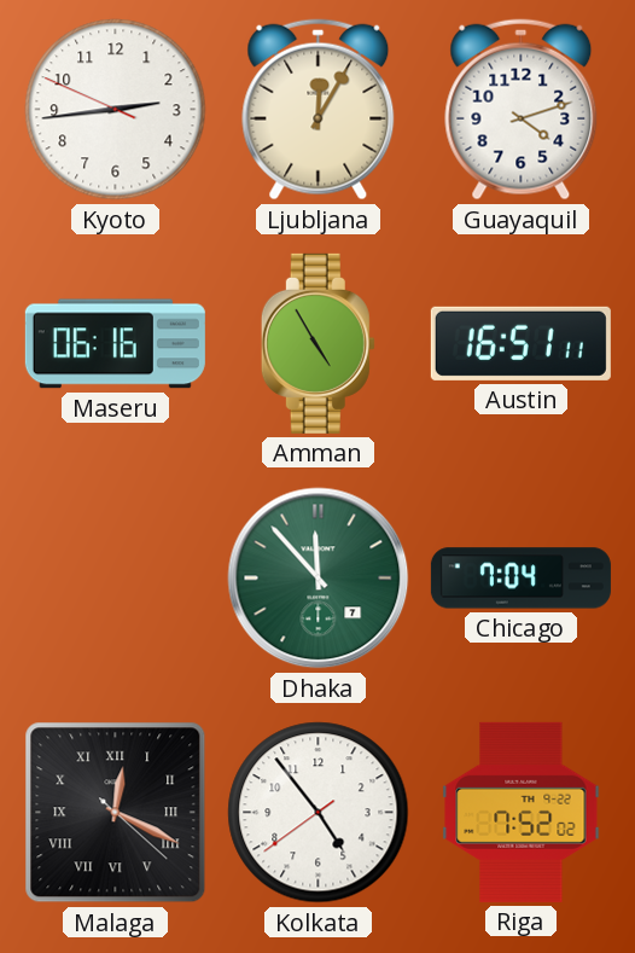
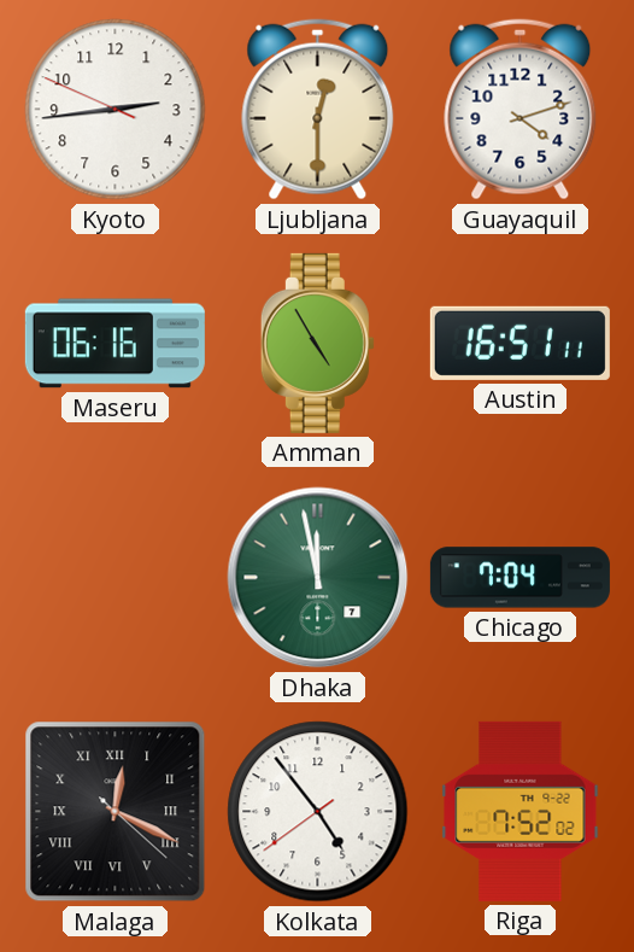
Ljubljana: 12:05 -> 12:30
Dhaka: 11:53 -> 11:58
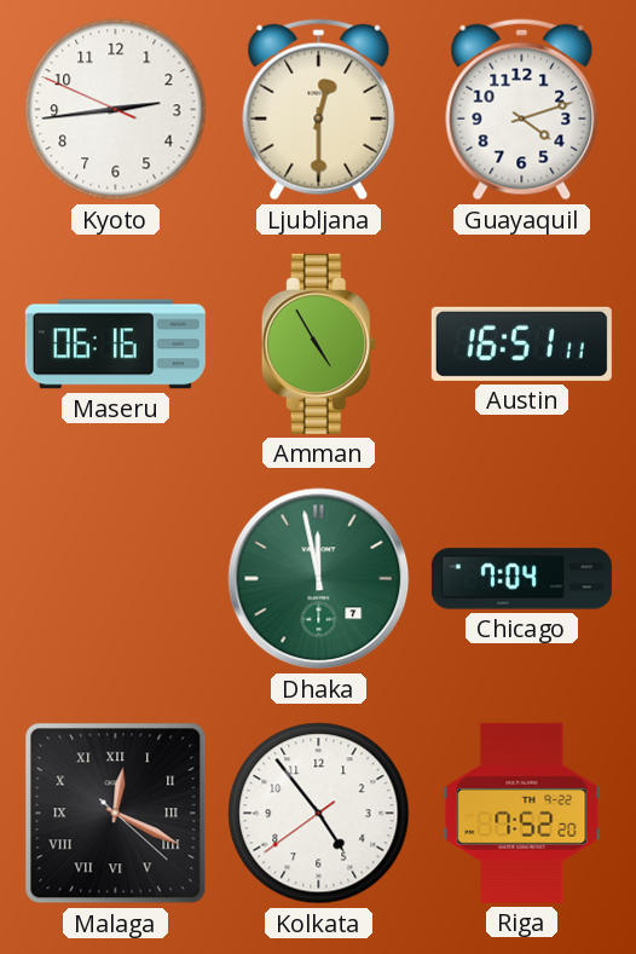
Riga: 7:52:02 -> 7:52:20
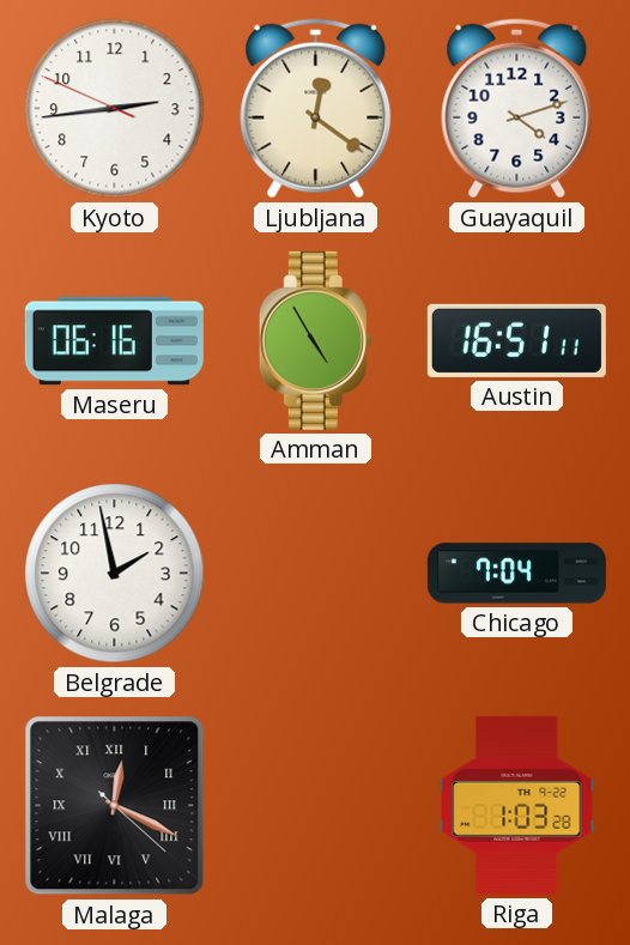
Ljubljana: 12:30 -> 12:21
Belgrade: none -> 1:58
Dhaka: 11:58 -> none
Kolkata: 4:53 -> none
Riga: 7:52 -> 1:03
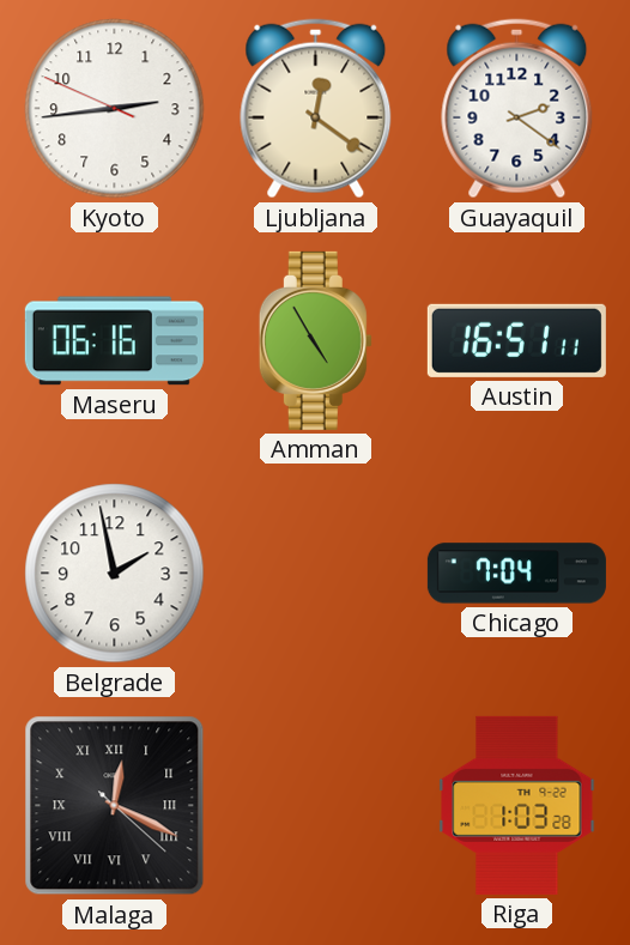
Guayaquil: 4:12 -> 2:21
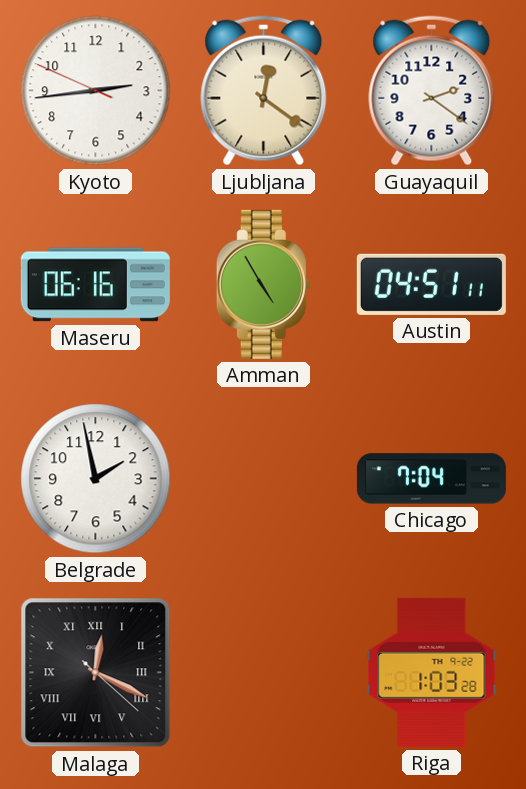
Austin: 16:51 -> 04:51
